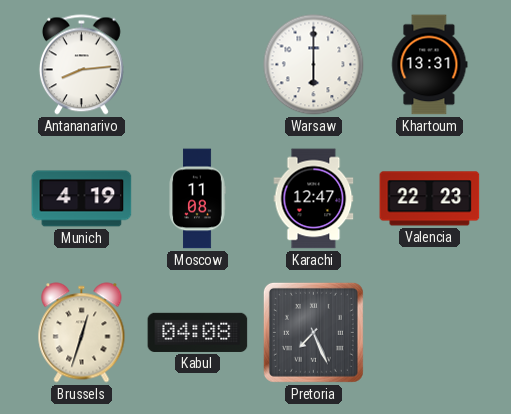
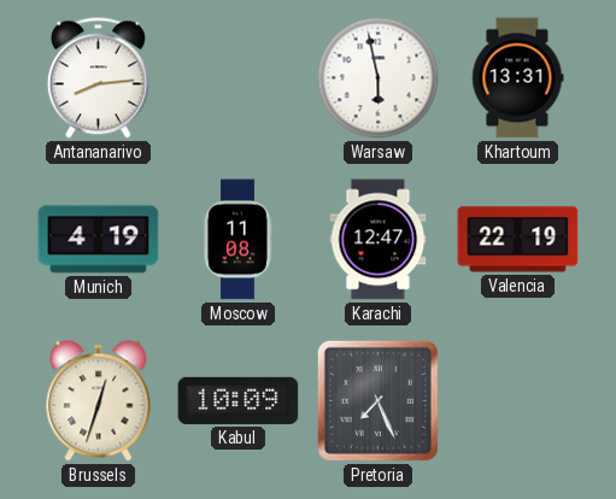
Warsaw: 6:00 -> 5:58
Valencia: 22:23 -> 22:19
Kabul: 04:08 -> 10:09
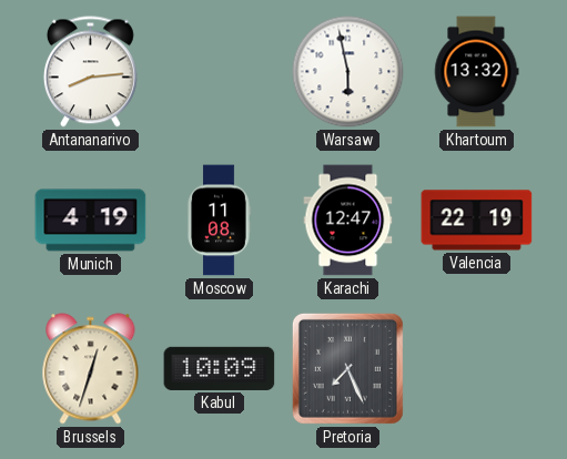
Khartoum: 13:31 -> 13:32
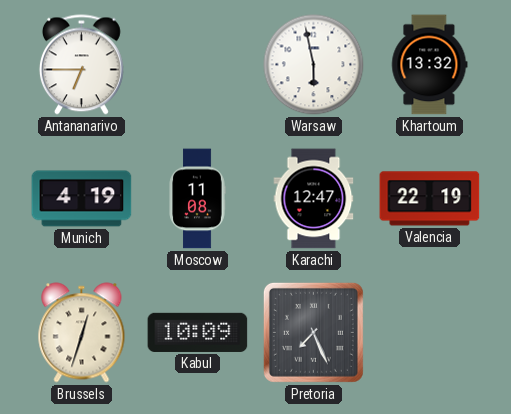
Antananarivo: 8:14 -> 6:45
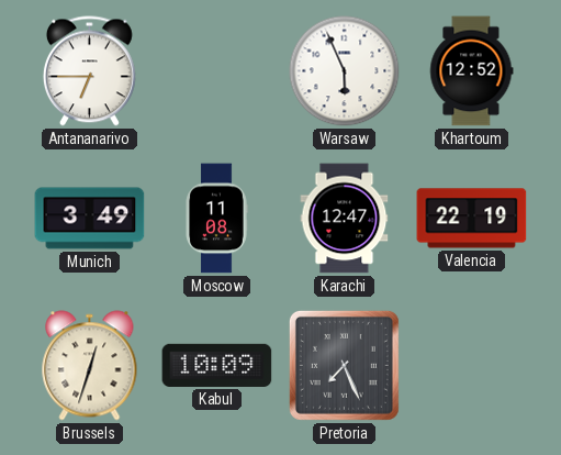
Warsaw: 5:58 -> 5:56
Khartoum: 13:32 -> 12:52
Munich: 4:19 -> 3:49
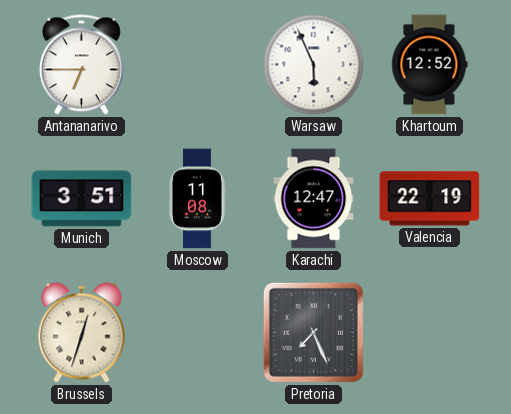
Munich: 3:49 -> 3:51
Kabul: 10:09 -> none
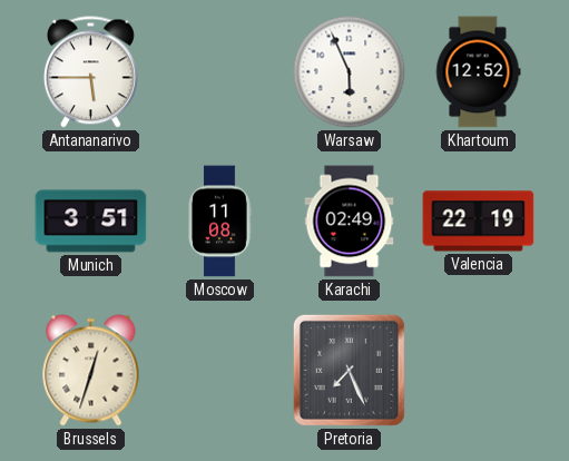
Antananarivo: 6:45 -> 5:45
Karachi: 12:47 -> 02:49
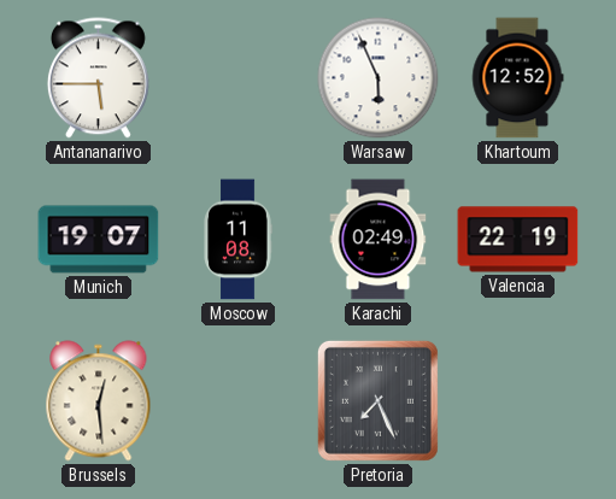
Munich: 3:51 -> 19:07
Brussels: 12:33 -> 12:29
